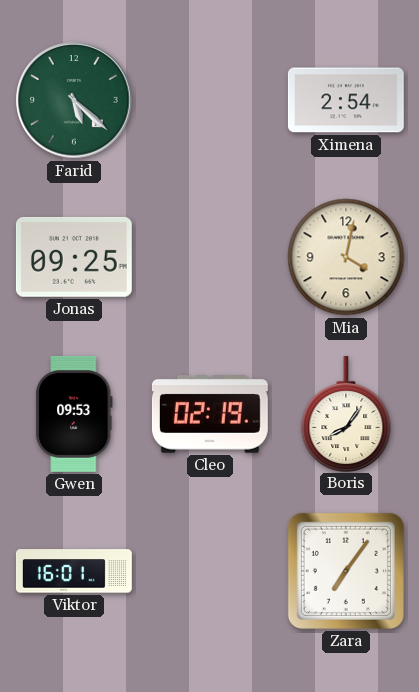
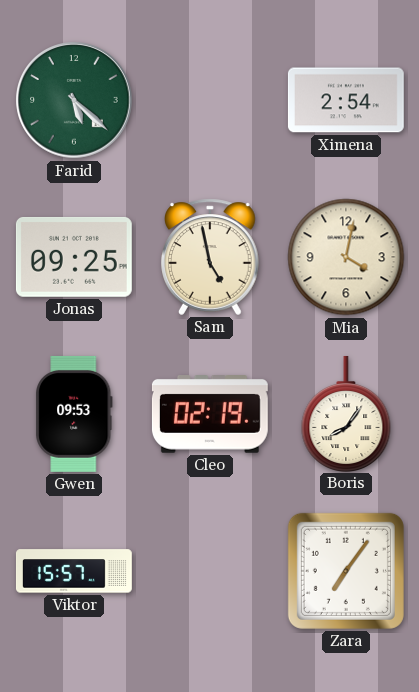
Sam: none -> 4:58
Viktor: 16:01 -> 15:57
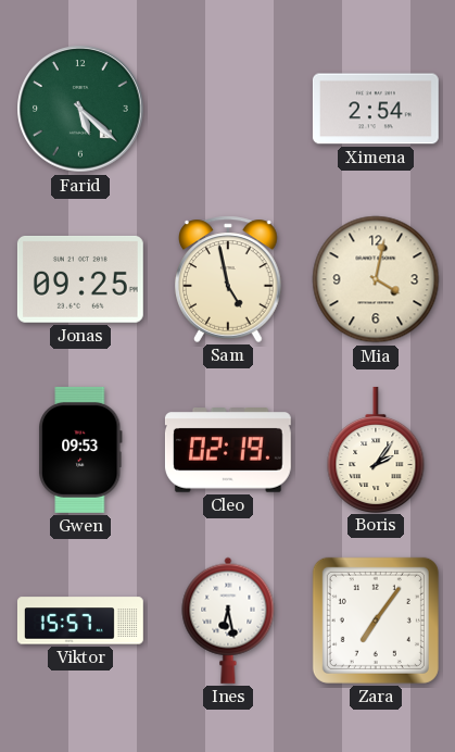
Boris: 8:06 -> 2:06
Ines: none -> 6:28
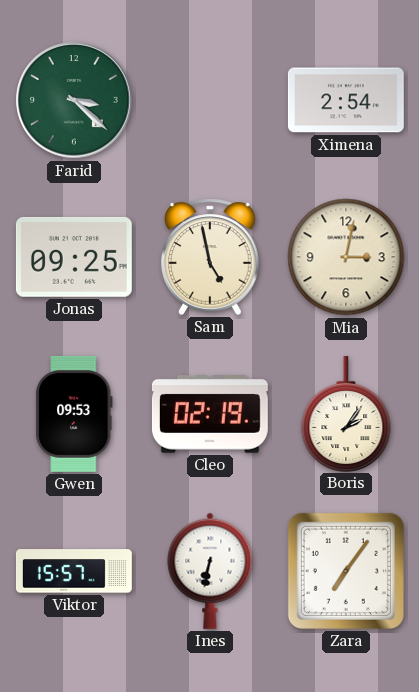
Farid: 5:22 -> 3:22
Mia: 4:02 -> 3:02
Ines: 6:28 -> 6:32
